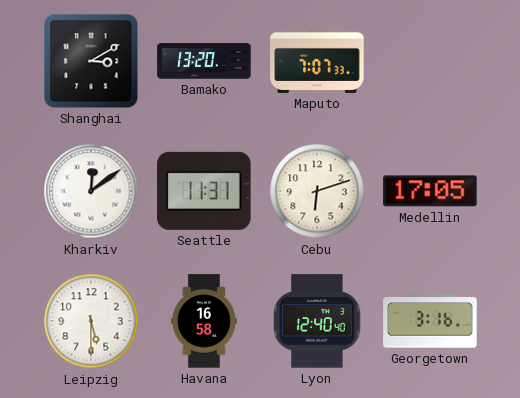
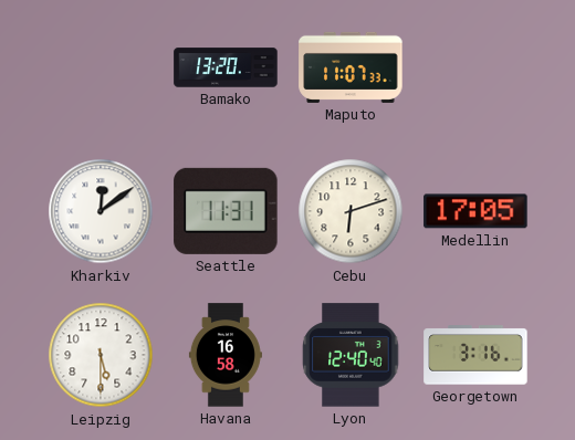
Shanghai: 3:10 -> none
Maputo: 7:07 -> 11:07
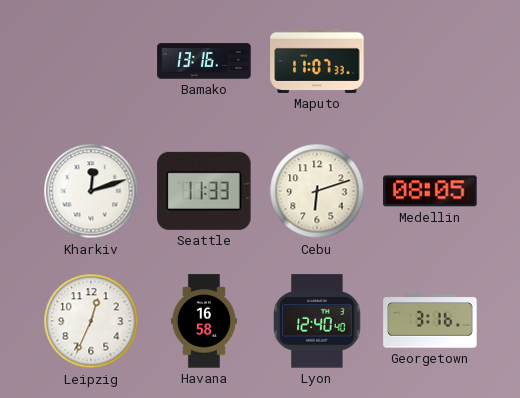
Bamako: 13:20 -> 13:16
Kharkiv: 12:09 -> 12:12
Seattle: 11:31 -> 11:33
Medellin: 17:05 -> 08:05
Leipzig: 5:30 -> 12:34
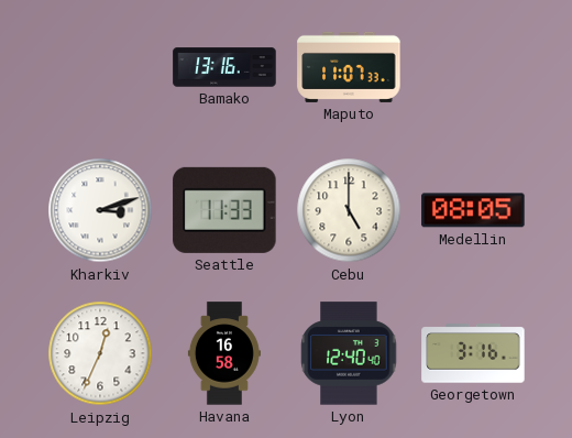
Kharkiv: 12:12 -> 3:12
Cebu: 6:12 -> 5:00
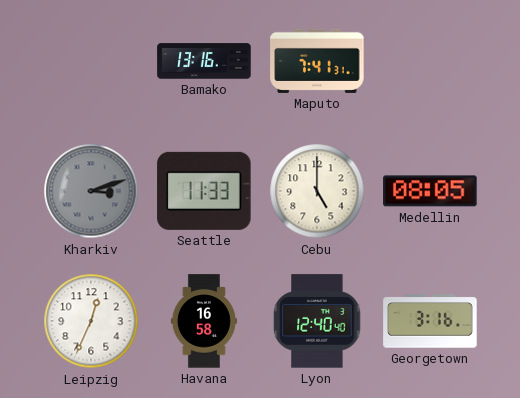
Maputo: 11:07 -> 7:41
Kharkiv dial: white -> grey
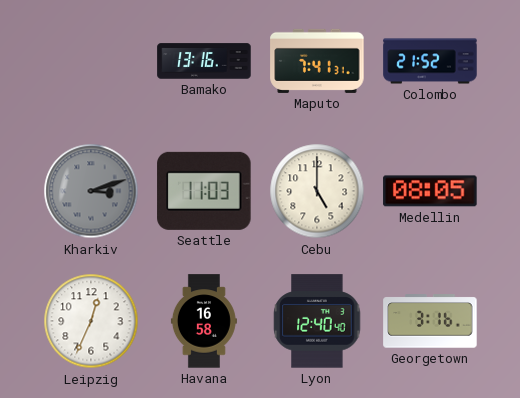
Colombo: none -> 21:52
Seattle: 11:33 -> 11:03
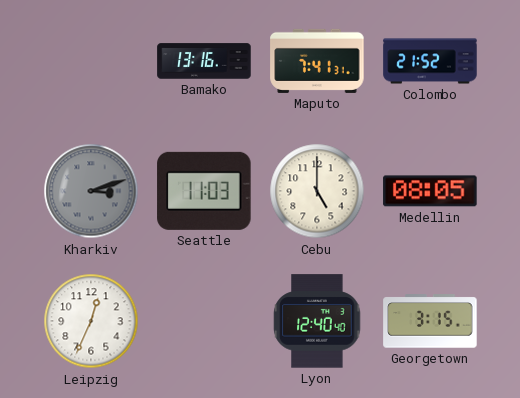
Havana: 16:58 -> none
Georgetown: 3:16 -> 3:15
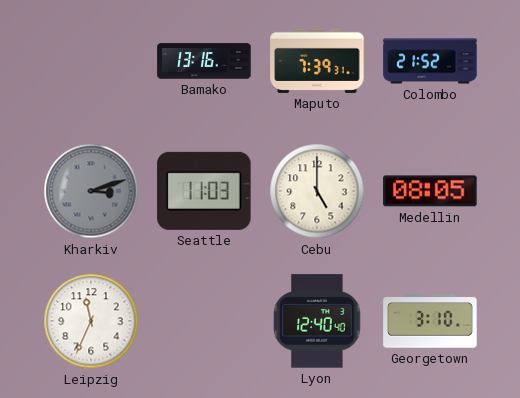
Maputo: 7:41 -> 7:39
Leipzig: 12:34 -> 11:34
Georgetown: 3:15 -> 3:10
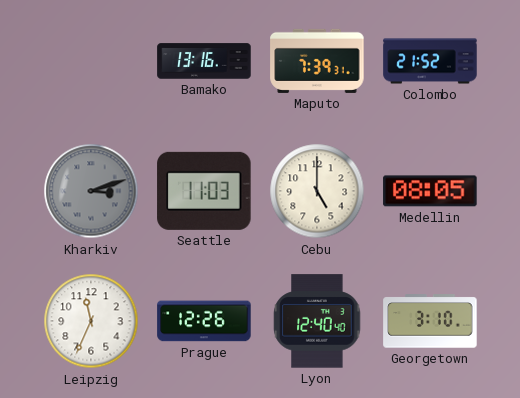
Prague: none -> 12:26
